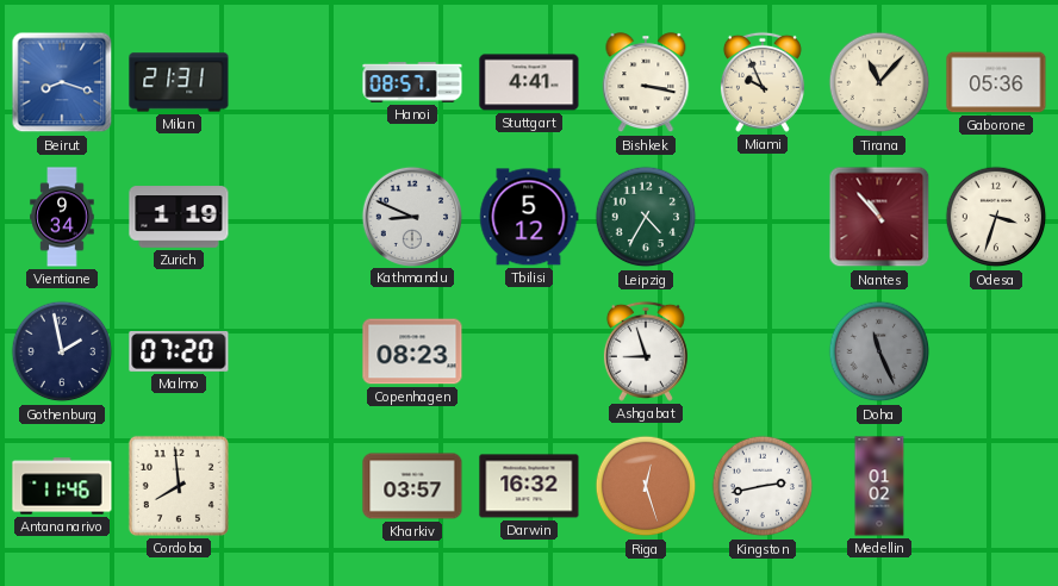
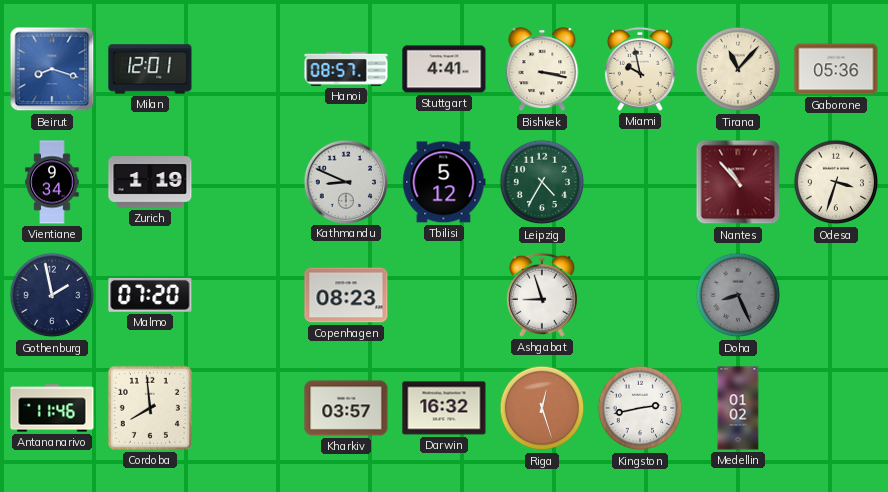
Milan: 21:31 -> 12:01
Miami: 9:56 -> 9:58
Doha: 11:26 -> 8:26
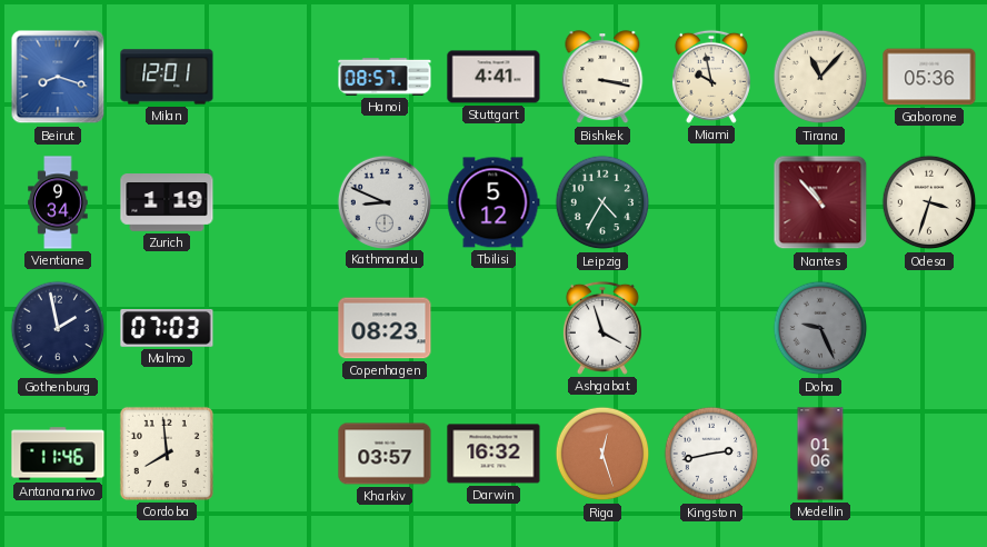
Malmo: 07:20 -> 07:03
Ashgabat: 8:57 -> 3:57
Doha: 8:26 -> 9:26
Medellin: 01:02 -> 01:06
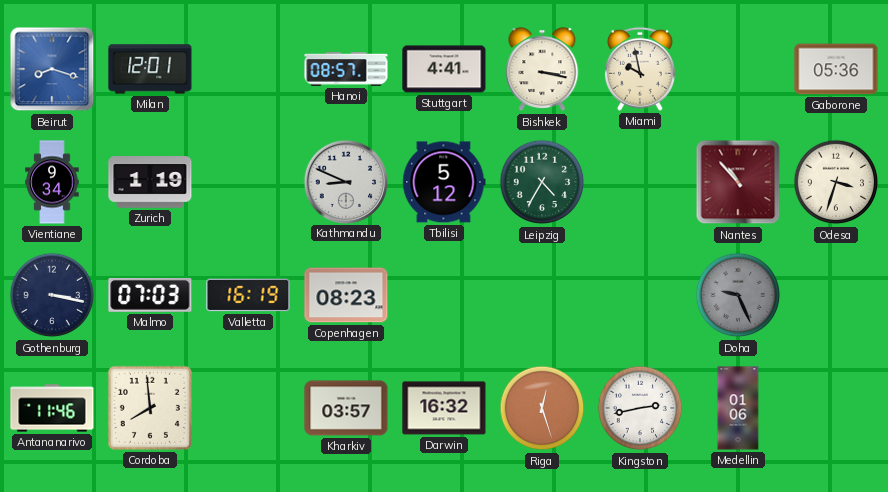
Tirana: 11:07 -> none
Gothenburg: 1:58 -> 3:17
Valletta: none -> 16:19
Ashgabat: 3:57 -> none
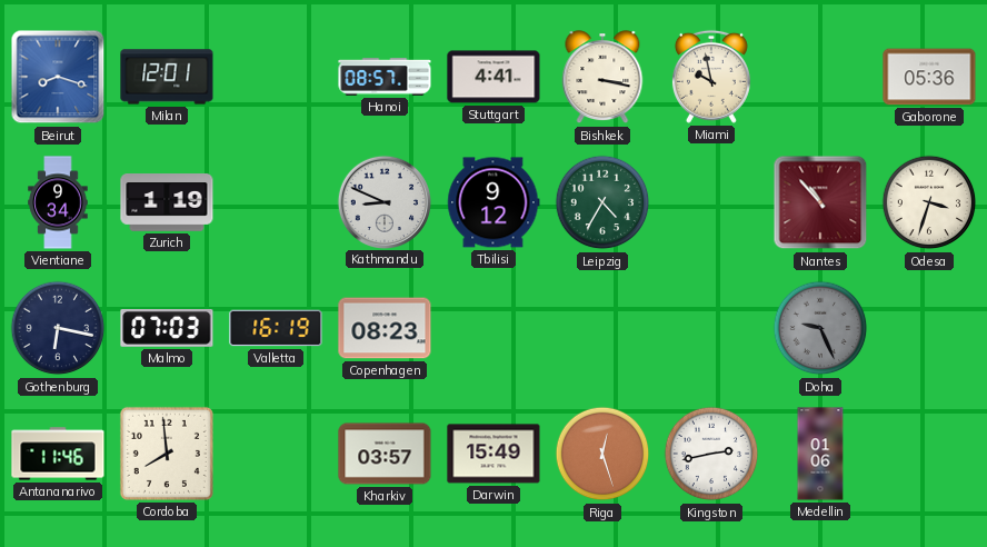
Tbilisi: 5:12 -> 9:12
Gothenburg: 3:17 -> 6:17
Darwin: 16:32 -> 15:49
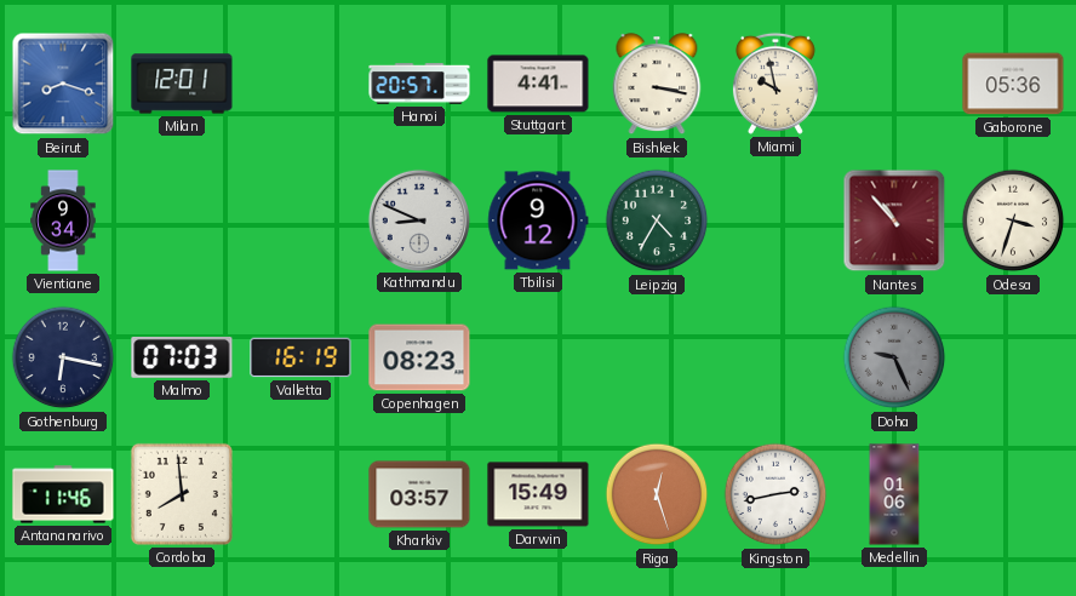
Hanoi: 08:57 -> 20:57
Zurich: 1:19 -> none
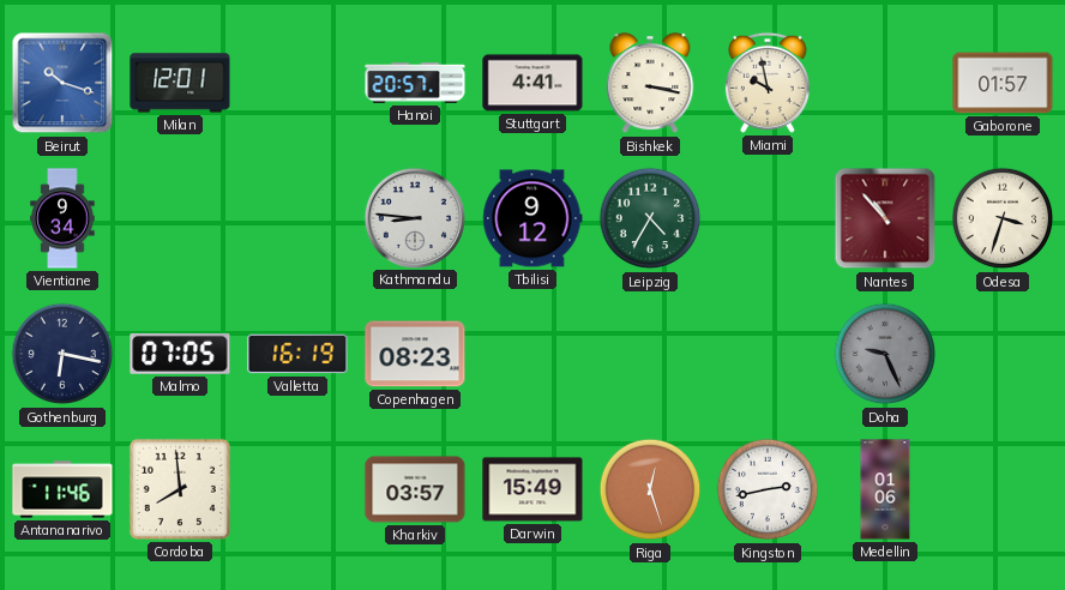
Beirut: 8:18 -> 10:18
Gaborone: 05:36 -> 01:57
Kathmandu: 8:49 -> 8:46
Malmo: 07:03 -> 07:05
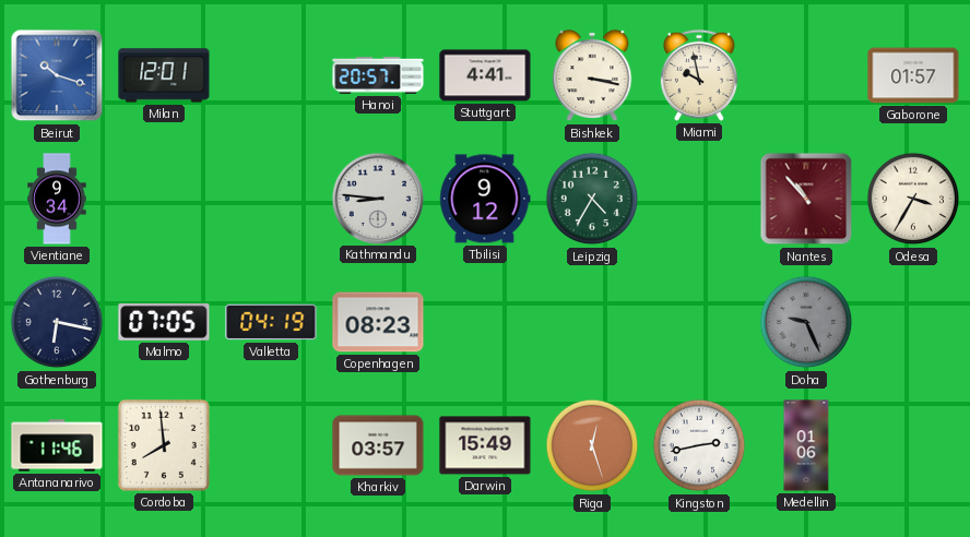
Odesa: 3:33 -> 3:35
Valletta: 16:19 -> 04:19
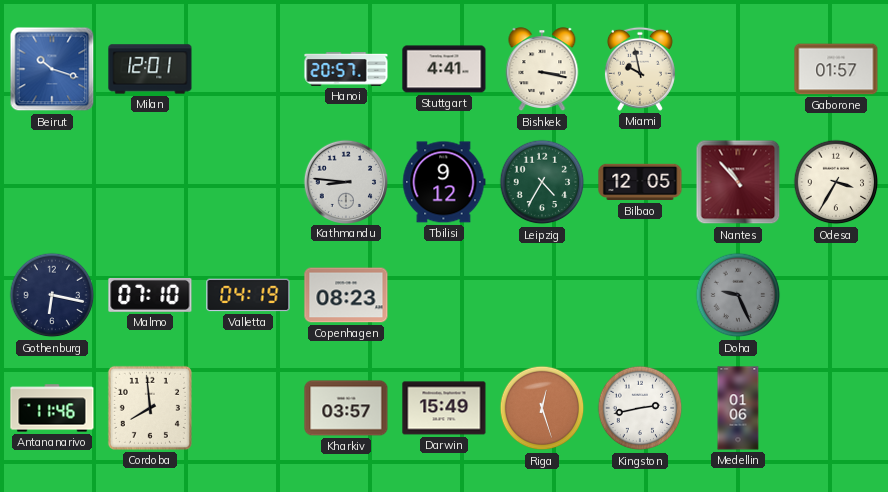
Vientiane: 9:34 -> none
Bilbao: none -> 12:05
Malmo: 07:05 -> 07:10
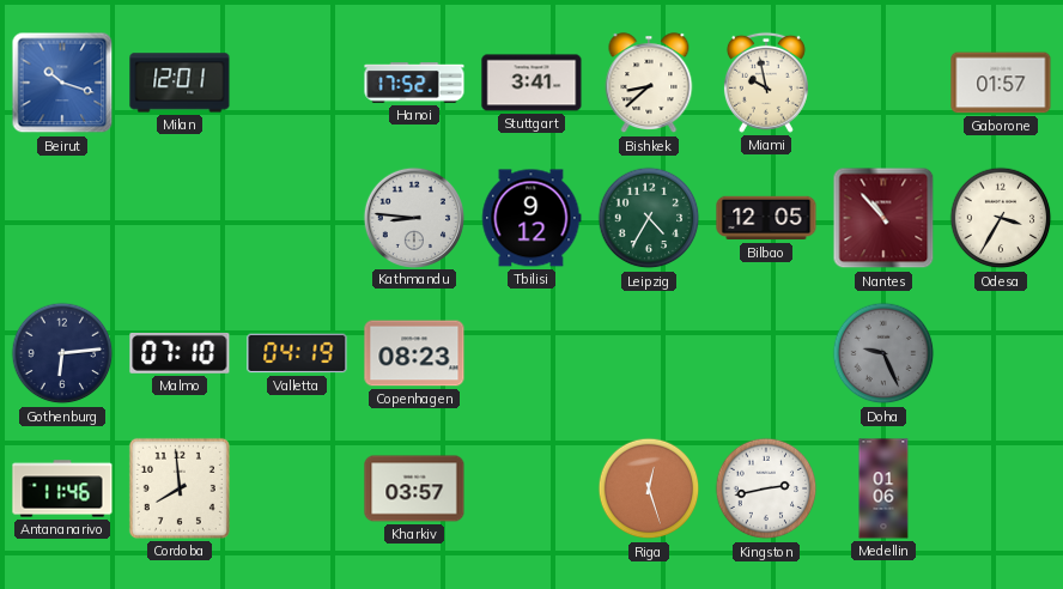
Hanoi: 20:57 -> 17:52
Stuttgart: 4:41 -> 3:41
Bishkek: 3:17 -> 8:38
Gothenburg: 6:17 -> 6:14
Darwin: 15:49 -> none
